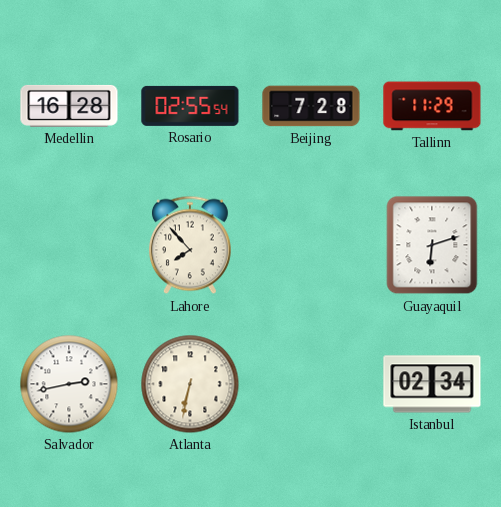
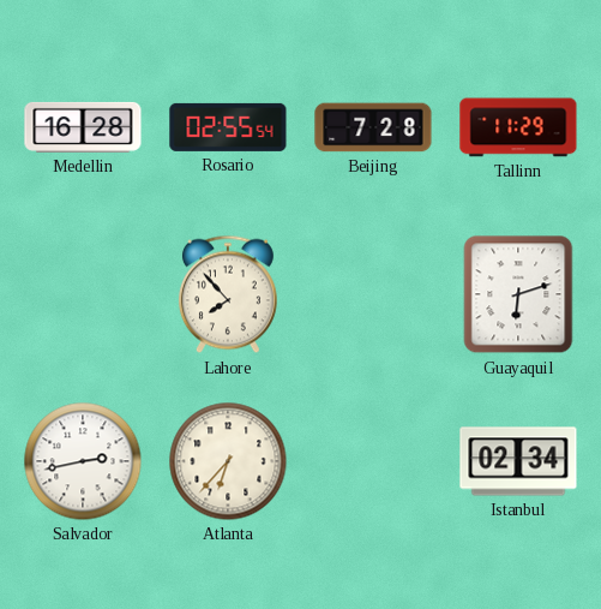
Atlanta: 6:32 -> 6:37
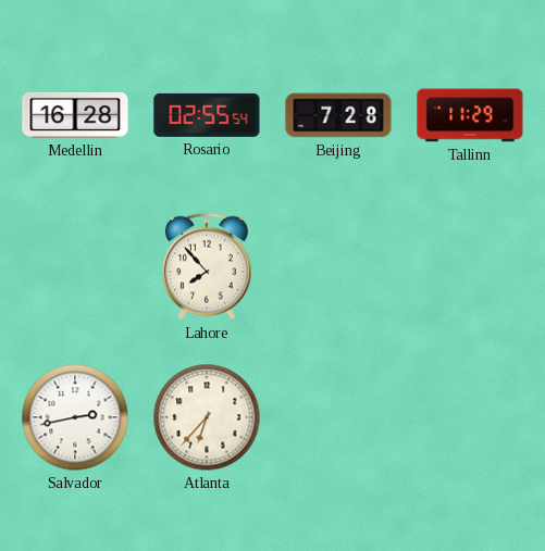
Guayaquil: 6:12 -> none
Istanbul: 02:34 -> none
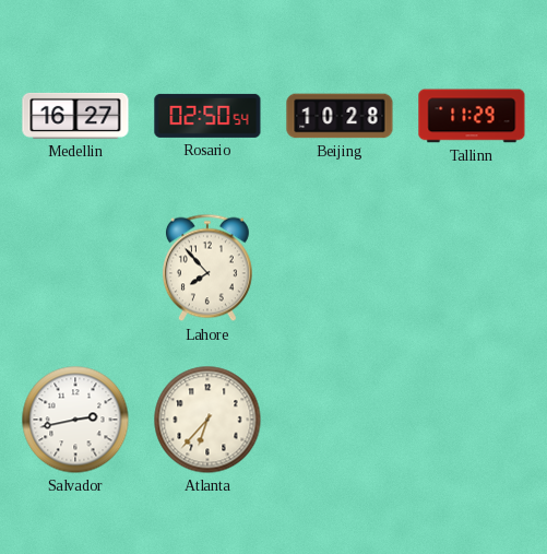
Medellin: 16:28 -> 16:27
Rosario: 02:55 -> 02:50
Beijing: 7:28 -> 10:28
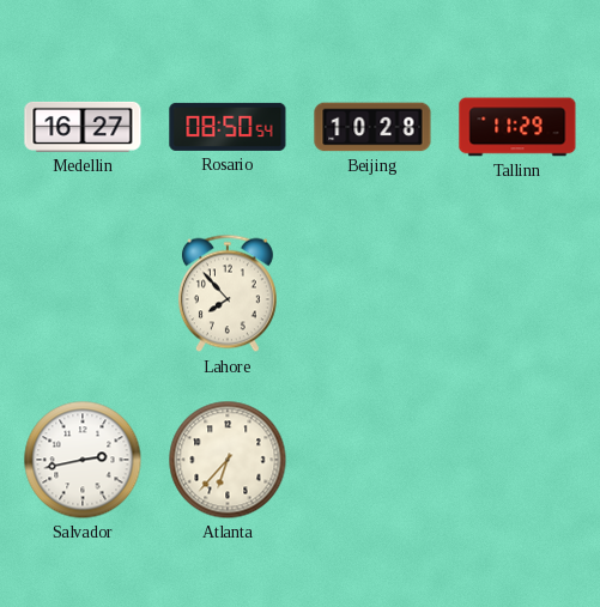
Rosario: 02:50 -> 08:50
